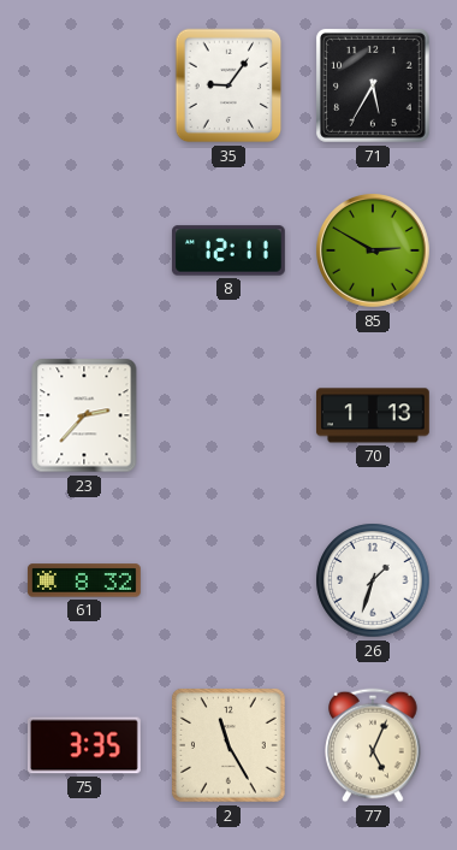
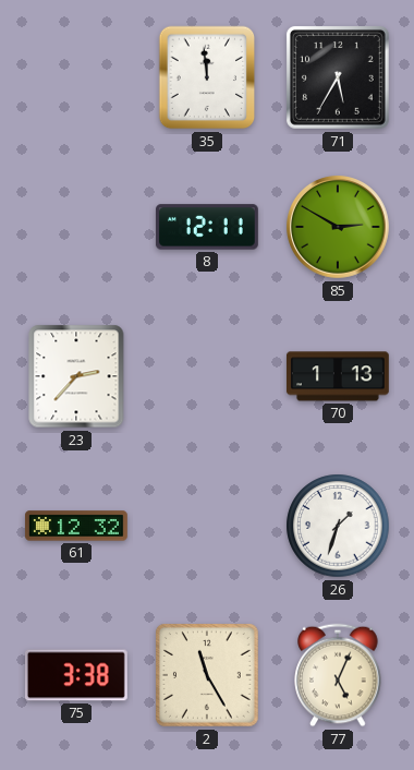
35: 9:06 -> 11:59
61: 8:32 -> 12:32
75: 3:35 -> 3:38
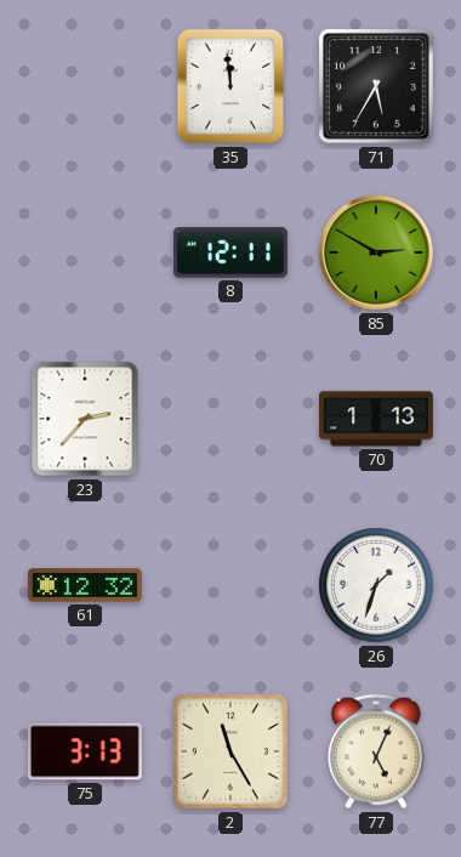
75: 3:38 -> 3:13
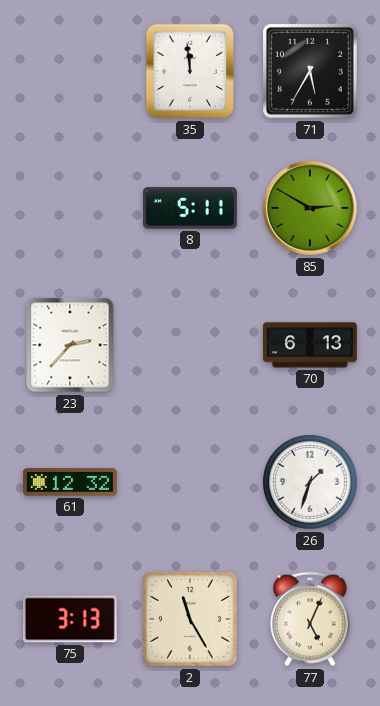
8: 12:11 -> 5:11
70: 1:13 -> 6:13
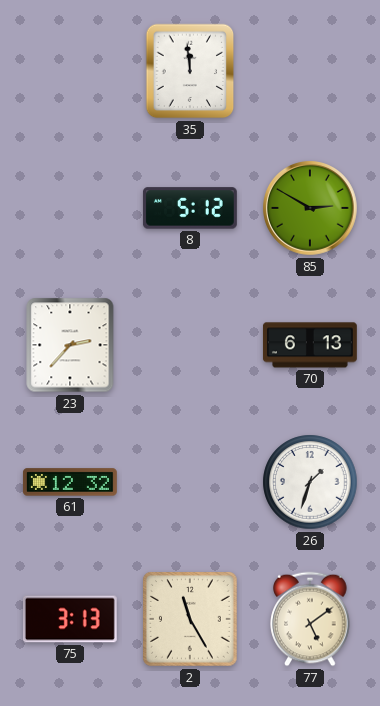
71: 5:35 -> none
8: 5:11 -> 5:12
77: 5:04 -> 5:09
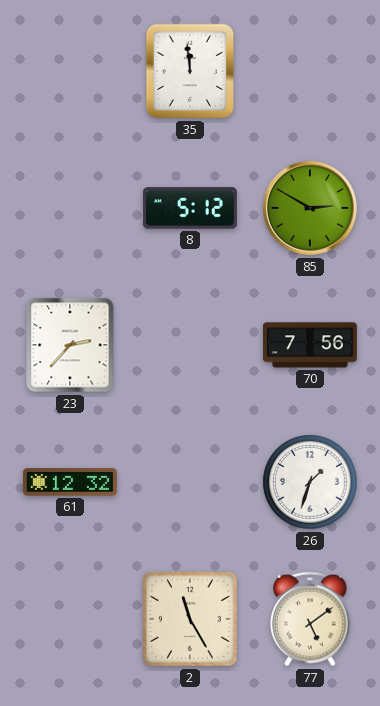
70: 6:13 -> 7:56
75: 3:13 -> none
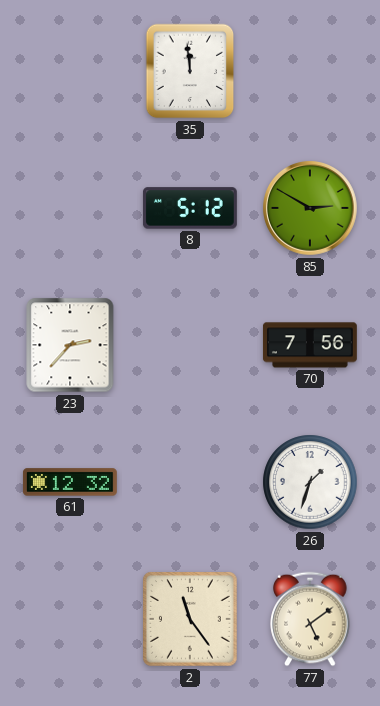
2: 11:25 -> 11:24
